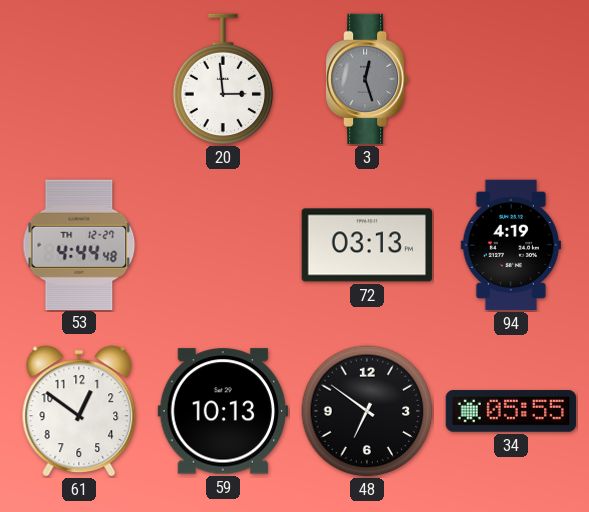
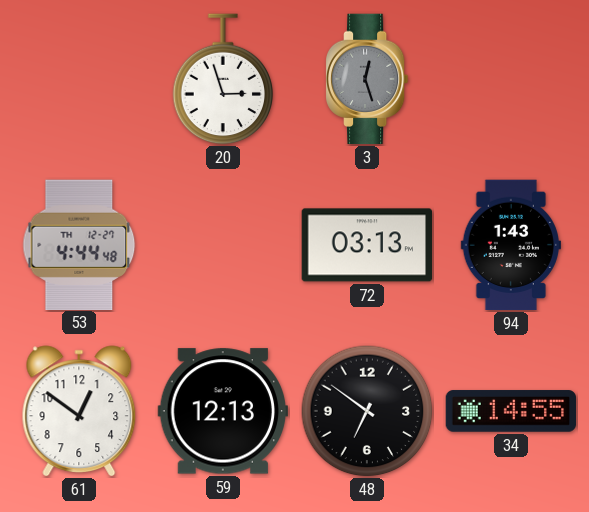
20: 2:59 -> 2:57
94: 4:19 -> 1:43
59: 10:13 -> 12:13
34: 05:55 -> 14:55
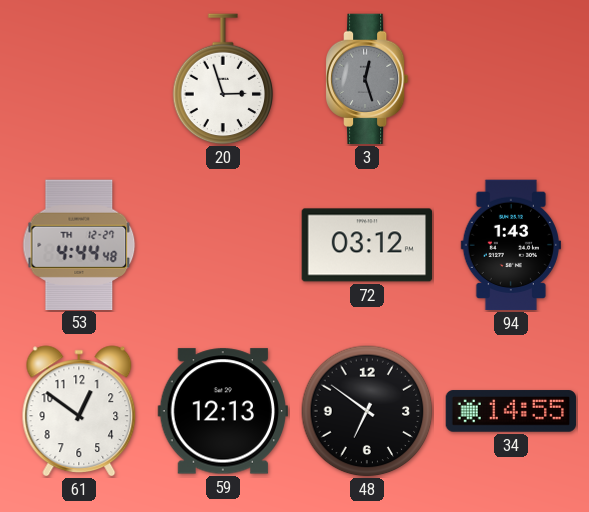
72: 03:13 -> 03:12
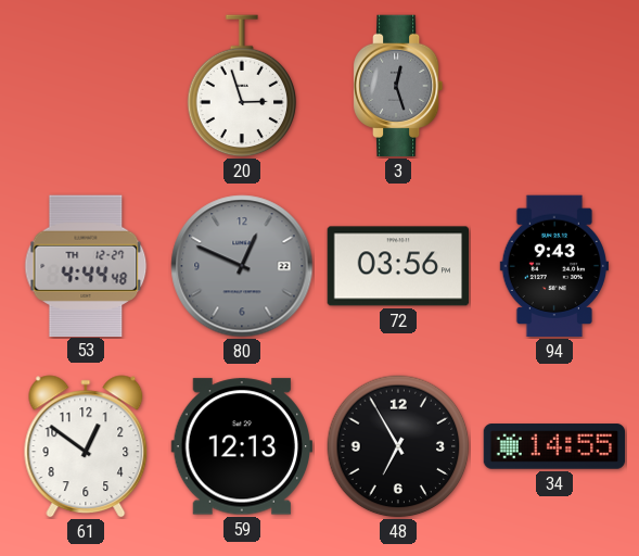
80: none -> 12:49
72: 03:12 -> 03:56
94: 1:43 -> 9:43
48: 6:51 -> 6:55
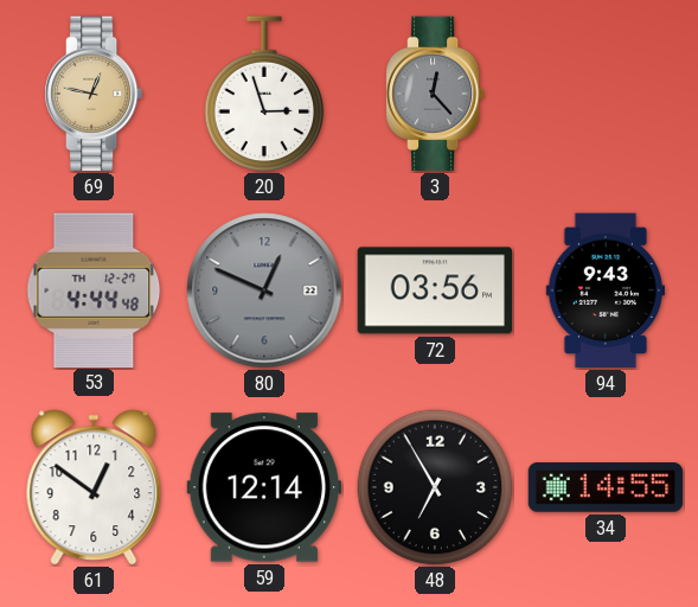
69: none -> 12:47
3: 12:27 -> 12:23
59: 12:13 -> 12:14
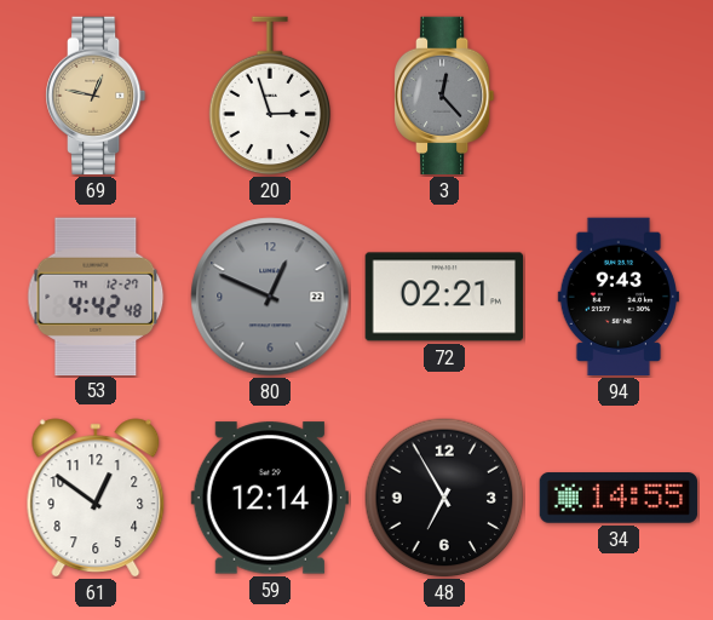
53: 4:44 -> 4:42
72: 03:56 -> 02:21
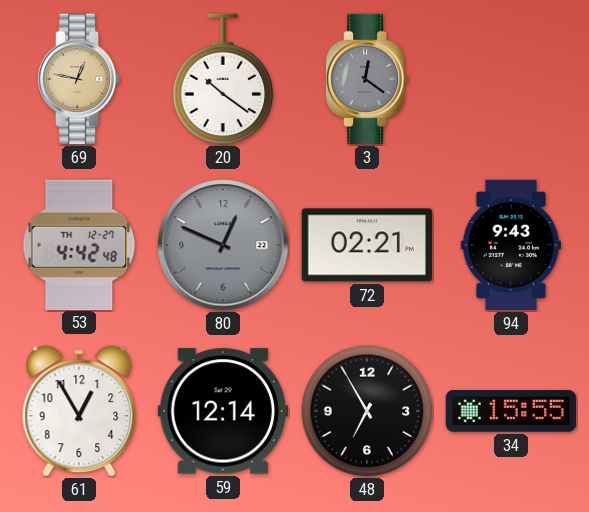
20: 2:57 -> 10:21
3: 12:23 -> 12:21
61: 12:51 -> 12:55
34: 14:55 -> 15:55
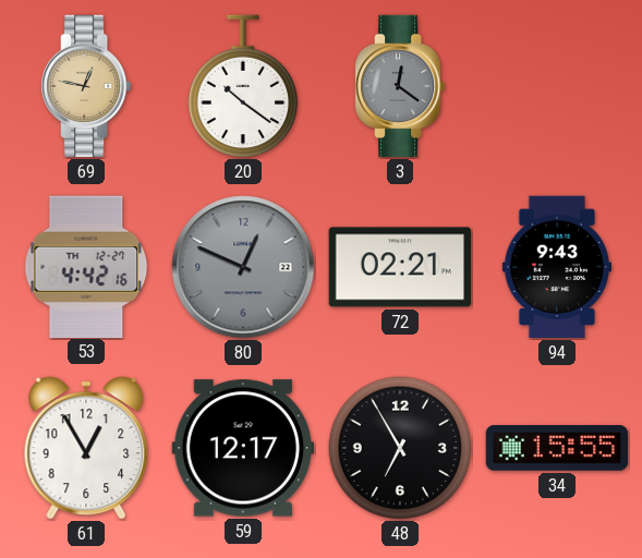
53: 4:42:48 -> 4:42:16
59: 12:14 -> 12:17
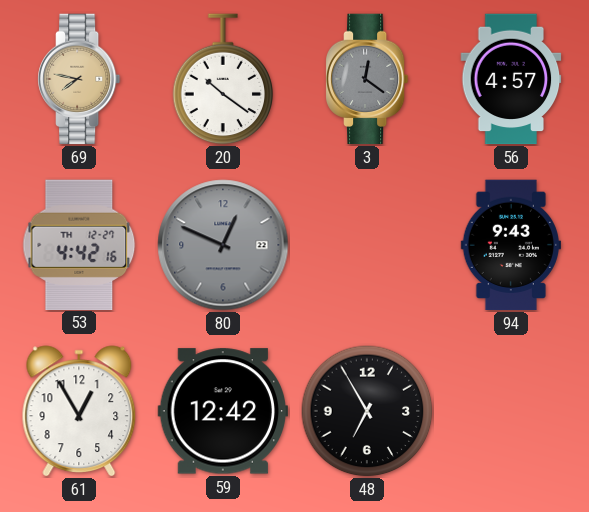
69: 12:47 -> 7:47
56: none -> 4:57
72: 02:21 -> none
59: 12:17 -> 12:42
34: 15:55 -> none
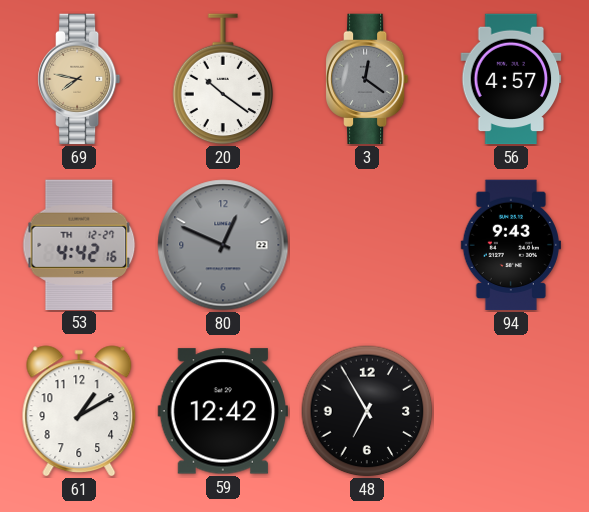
61: 12:55 -> 1:10
